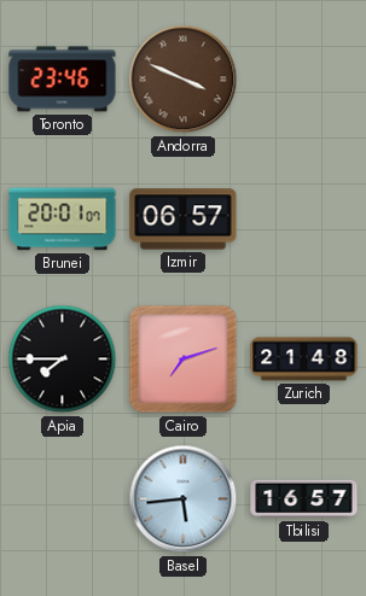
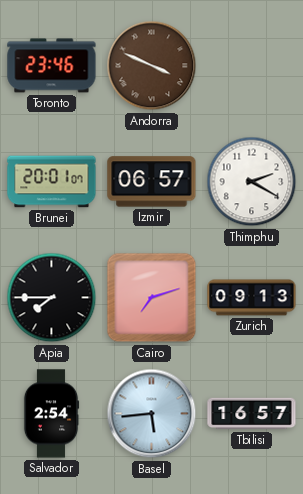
Thimphu: none -> 2:20
Zurich: 21:48 -> 09:13
Salvador: none -> 2:54
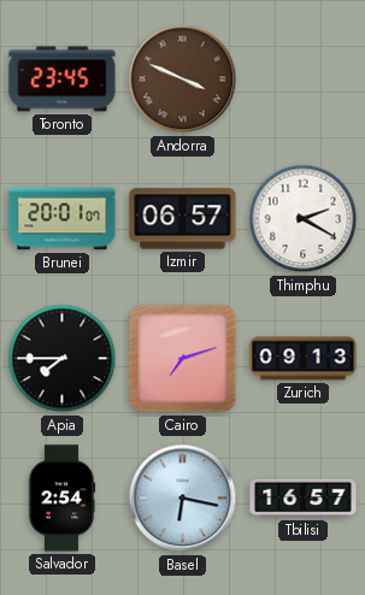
Toronto: 23:46 -> 23:45
Basel: 5:44 -> 6:17
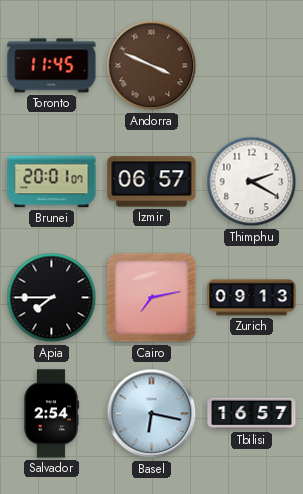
Toronto: 23:45 -> 11:45
Cairo: 7:12 -> 7:13
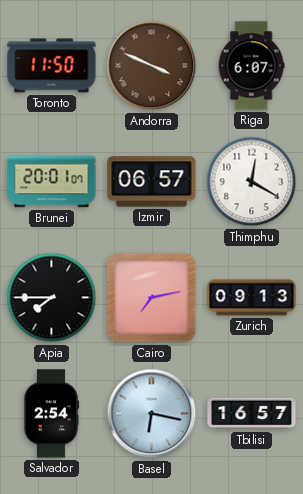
Toronto: 11:45 -> 11:50
Riga: none -> 6:07
Thimphu: 2:20 -> 12:20
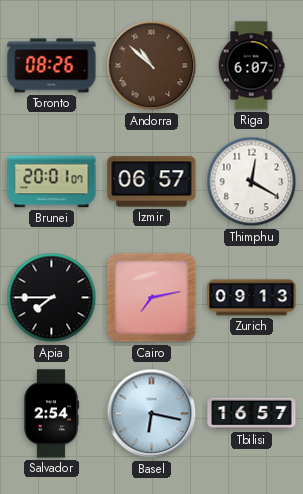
Toronto: 11:50 -> 08:26
Andorra: 3:49 -> 10:52
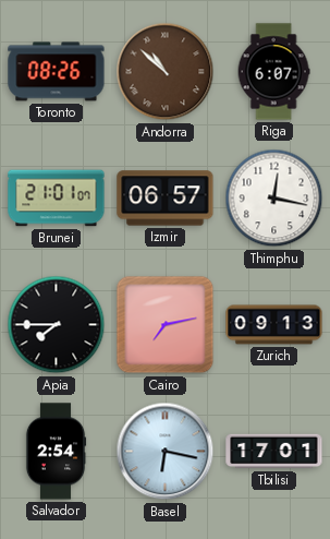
Brunei: 20:01 -> 21:01
Thimphu: 12:20 -> 12:17
Tbilisi: 16:57 -> 17:01
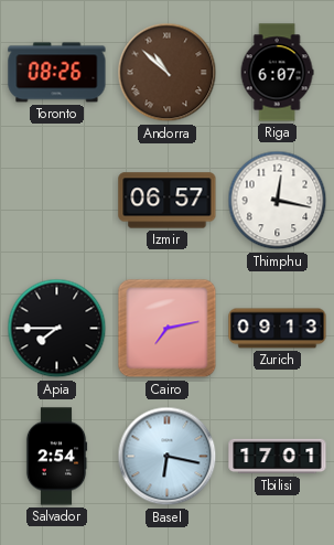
Brunei: 21:01 -> none
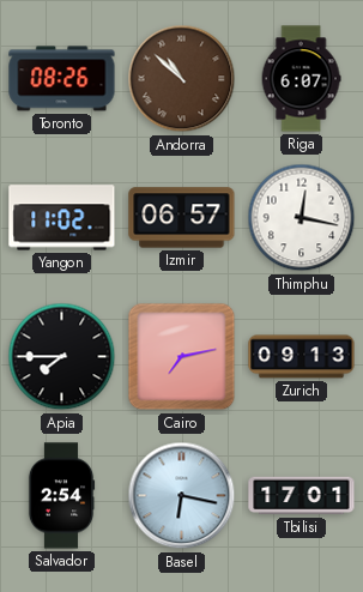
Yangon: none -> 11:02
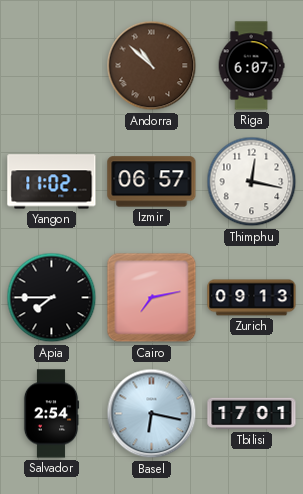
Toronto: 08:26 -> none
